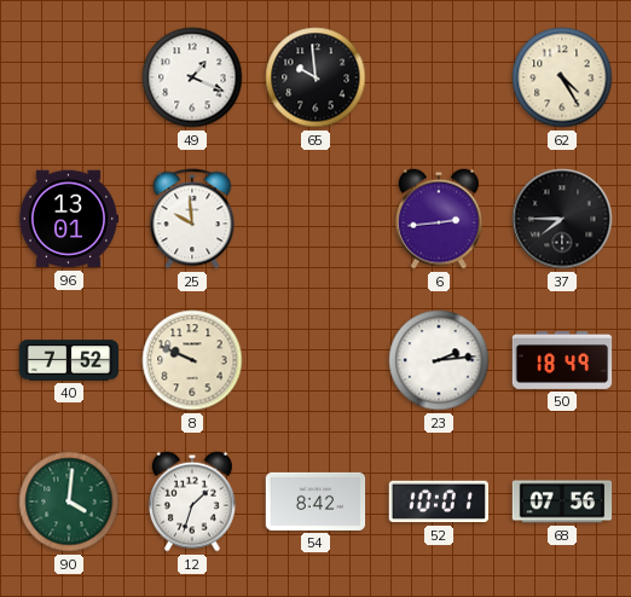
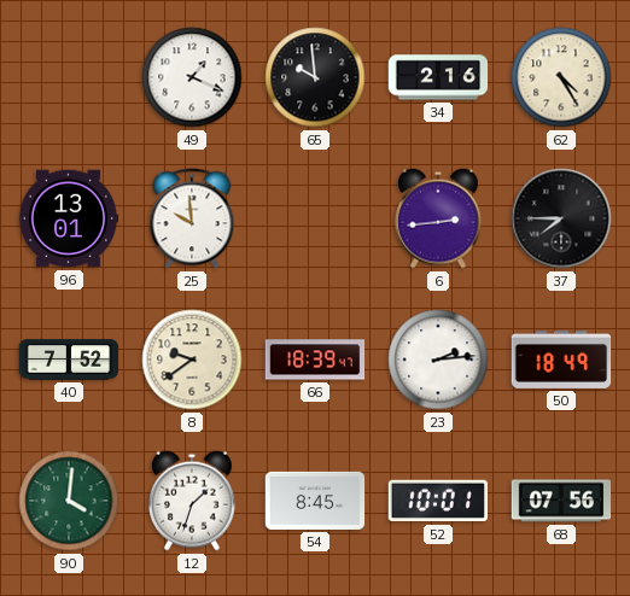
34: none -> 2:16
8: 9:49 -> 9:39
66: none -> 18:39
54: 8:42 -> 8:45
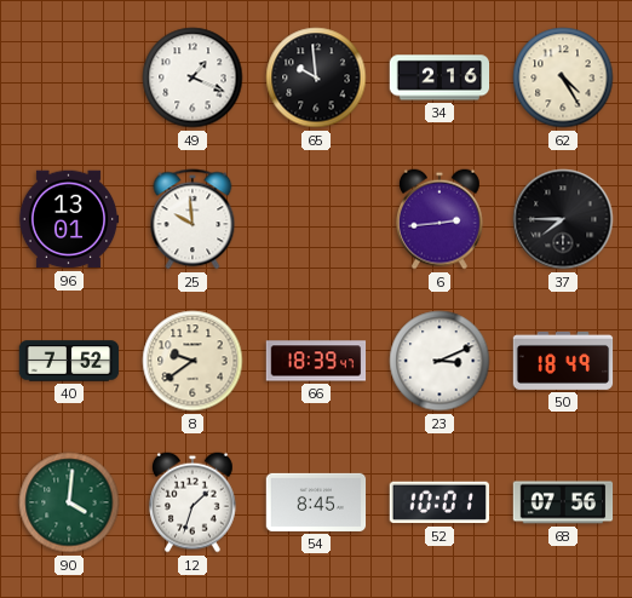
23: 2:14 -> 3:11
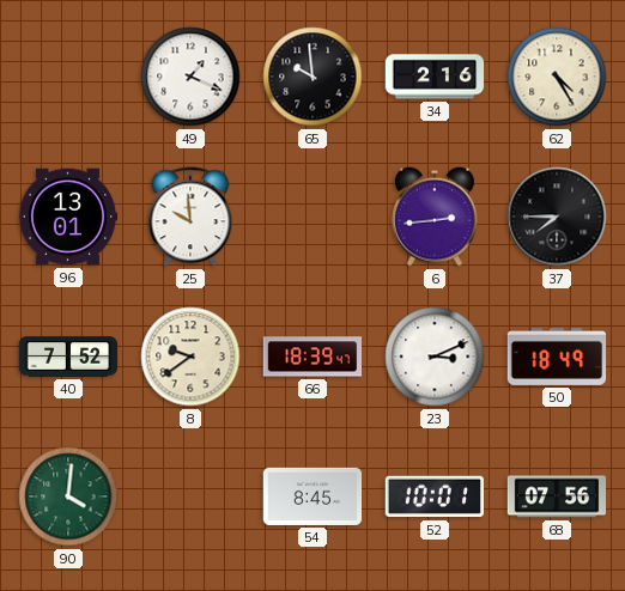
12: 1:33 -> none
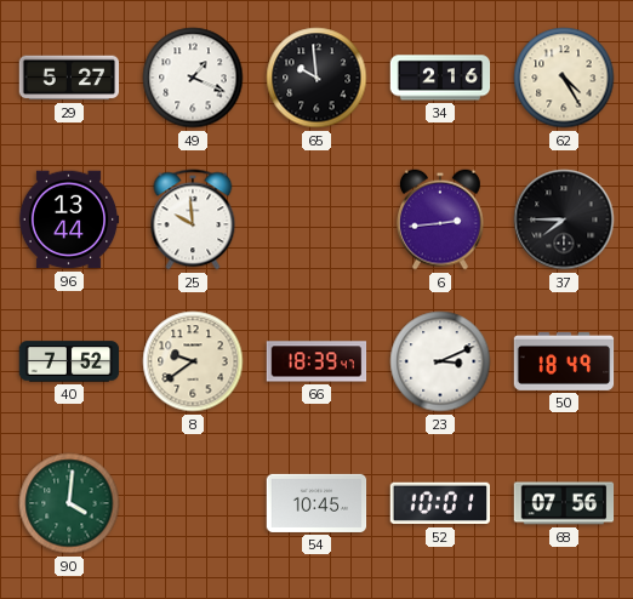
29: none -> 5:27
96: 13:01 -> 13:44
54: 8:45 -> 10:45
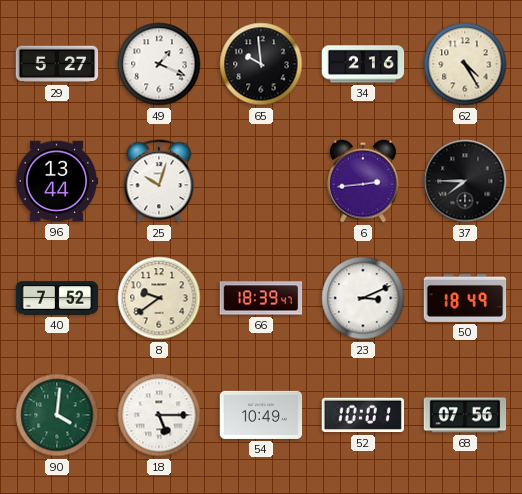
25: 9:59 -> 10:03
18: none -> 5:15
54: 10:45 -> 10:49
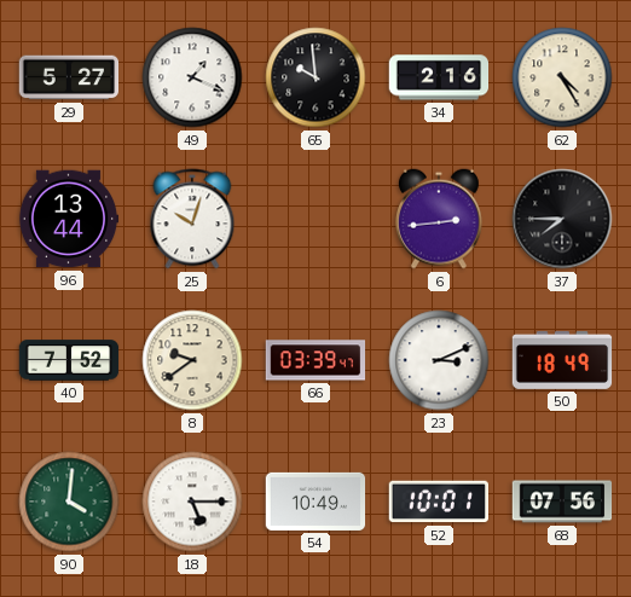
66: 18:39 -> 03:39
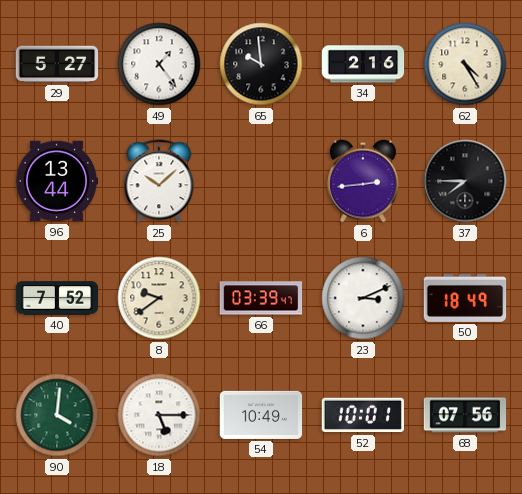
49: 1:19 -> 1:24
25: 10:03 -> 10:08
